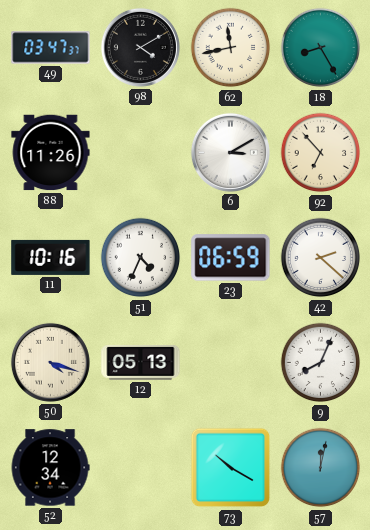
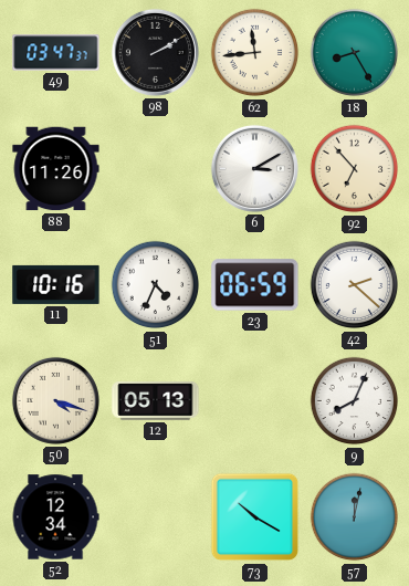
98: 4:10 -> 2:10
62: 11:43 -> 11:44
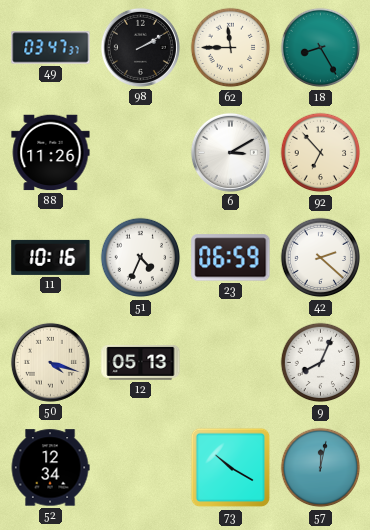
62: 11:44 -> 11:45
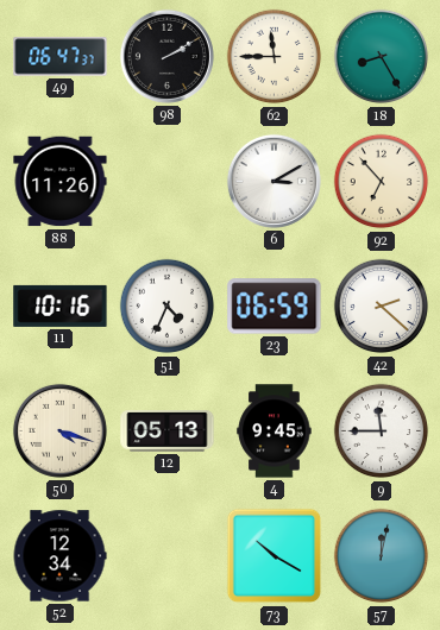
49: 03:47 -> 06:47
4: none -> 9:45
9: 8:04 -> 11:45
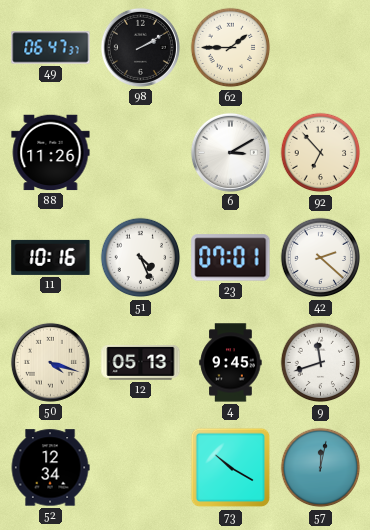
62: 11:45 -> 1:45
18: 8:25 -> none
51: 4:34 -> 4:26
23: 06:59 -> 07:01
9: 11:45 -> 11:42
